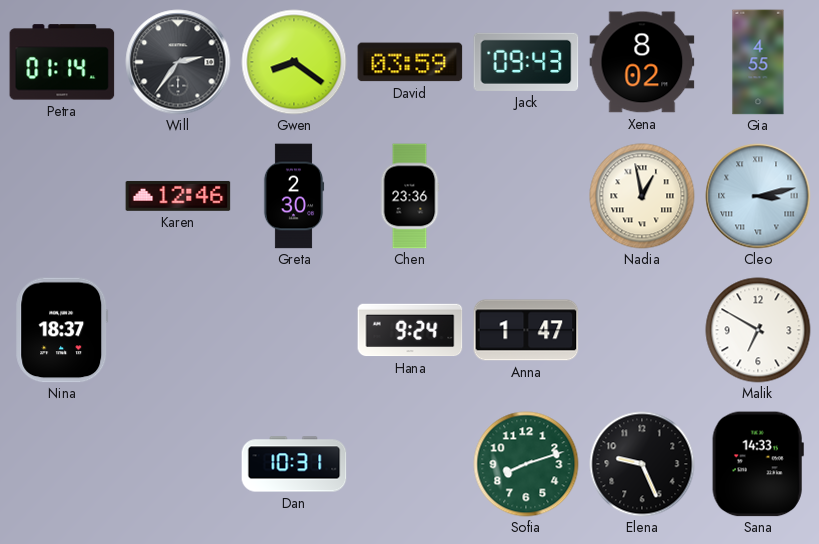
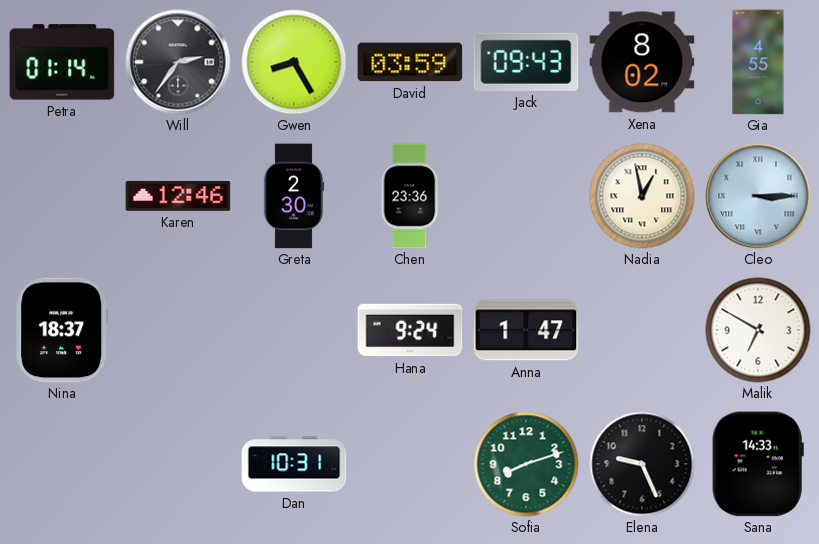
Gwen: 8:21 -> 8:25
Cleo: 3:13 -> 3:15
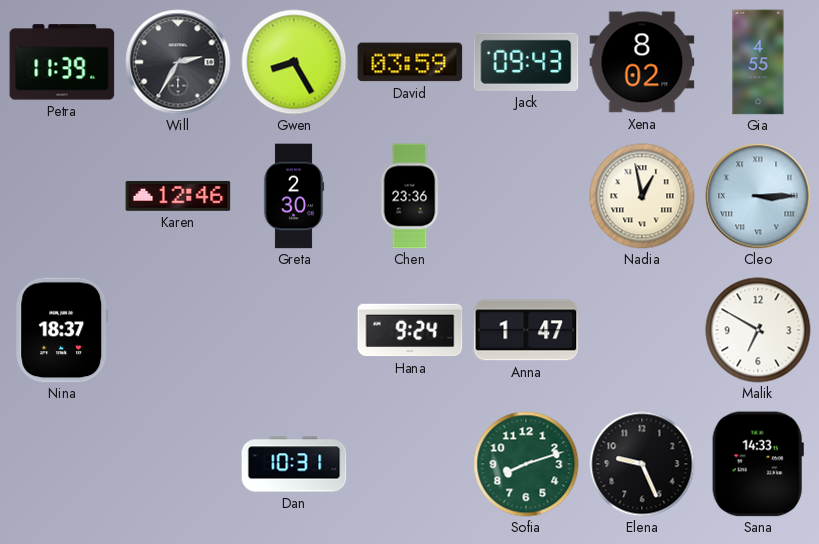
Petra: 01:14 -> 11:39
Will: 2:36 -> 2:35
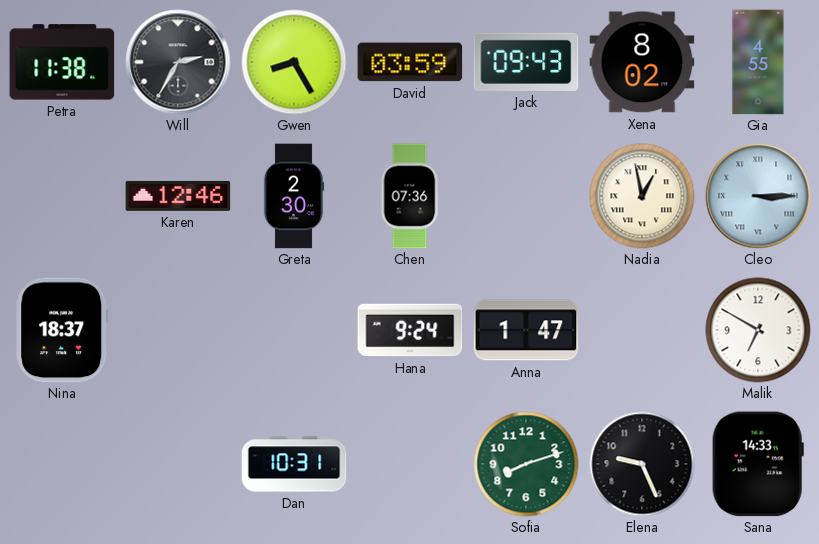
Petra: 11:39 -> 11:38
Chen: 23:36 -> 07:36
